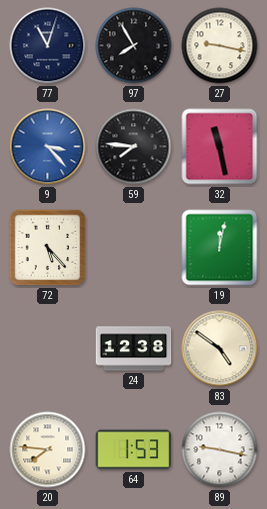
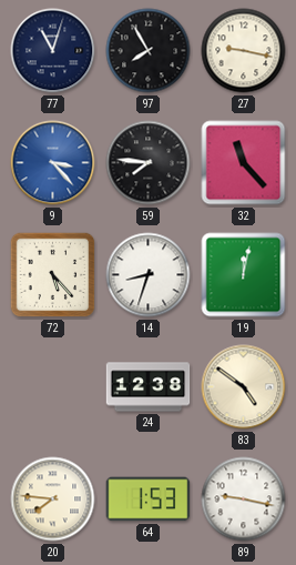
32: 11:28 -> 11:23
14: none -> 8:33
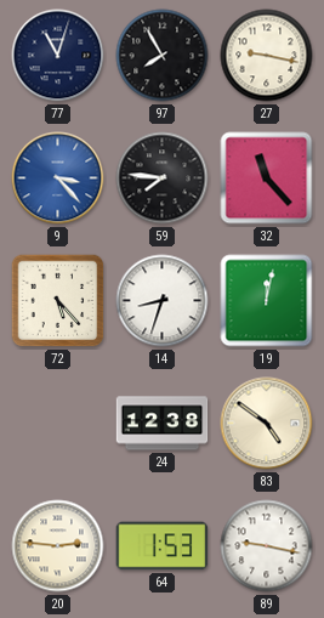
20: 7:46 -> 2:46
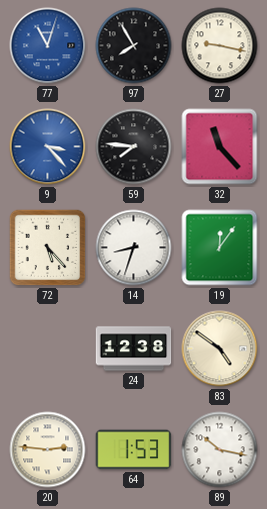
77 dial: navy -> blue
19: 12:02 -> 12:06
89: 9:17 -> 10:17
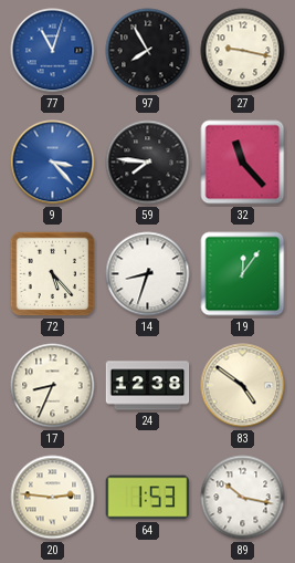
17: none -> 8:34
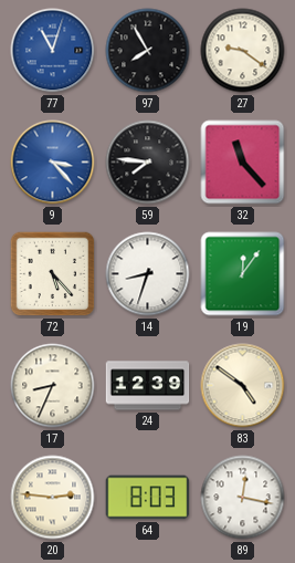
27: 9:17 -> 9:21
24: 12:38 -> 12:39
64: 1:53 -> 8:03
89: 10:17 -> 12:17
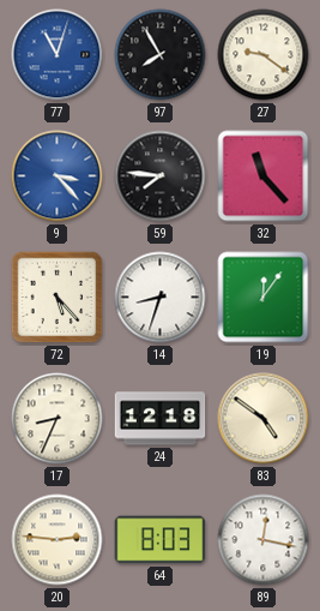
24: 12:39 -> 12:18
